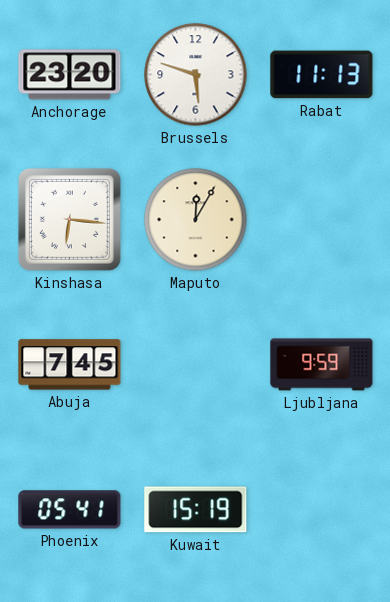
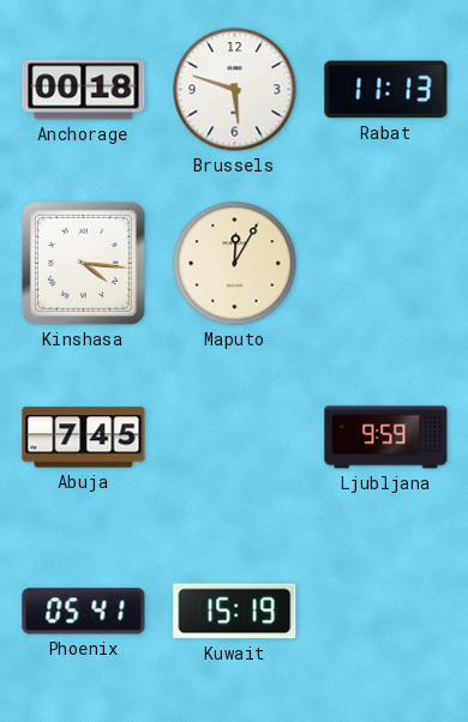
Anchorage: 23:20 -> 00:18
Kinshasa: 6:16 -> 4:16
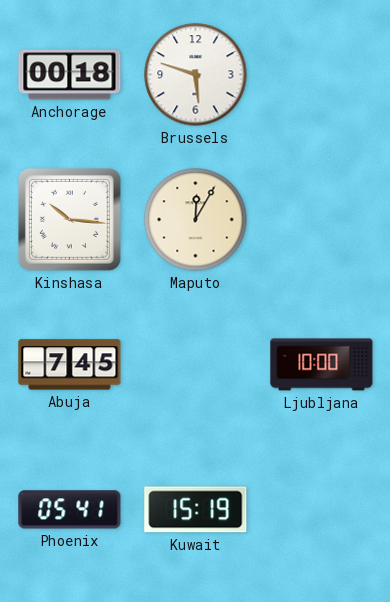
Rabat: 11:13 -> none
Kinshasa: 4:16 -> 10:16
Ljubljana: 9:59 -> 10:00
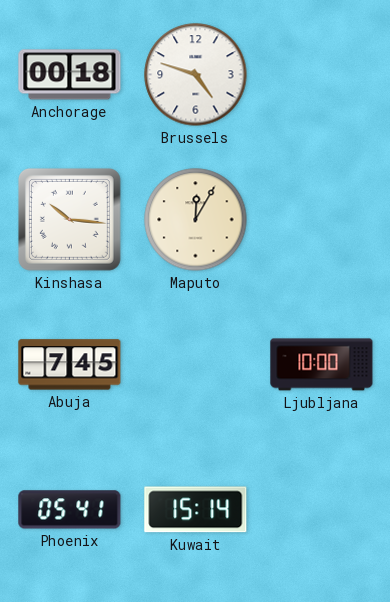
Brussels: 5:48 -> 4:48
Kuwait: 15:19 -> 15:14
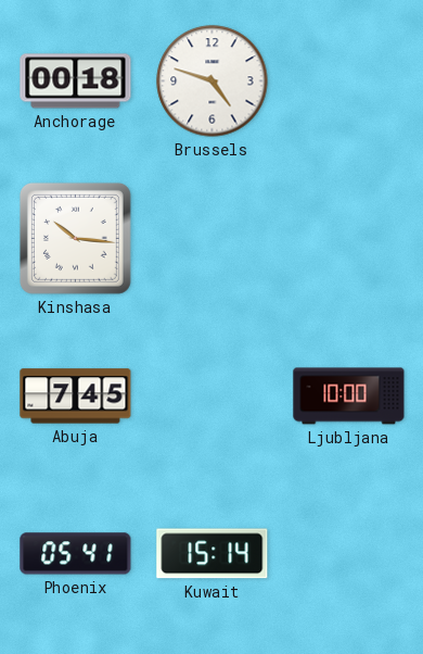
Maputo: 12:05 -> none
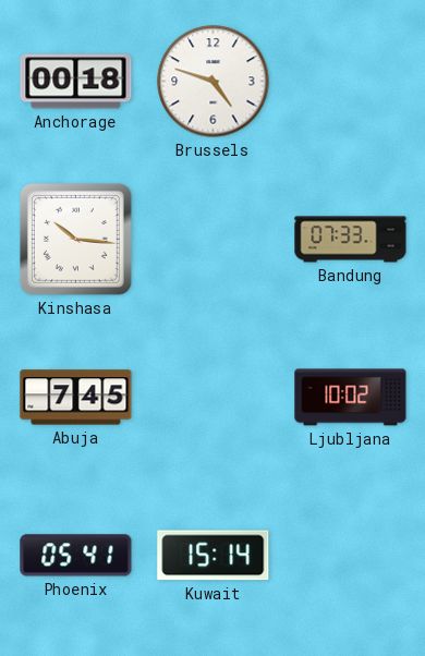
Bandung: none -> 07:33
Ljubljana: 10:00 -> 10:02
